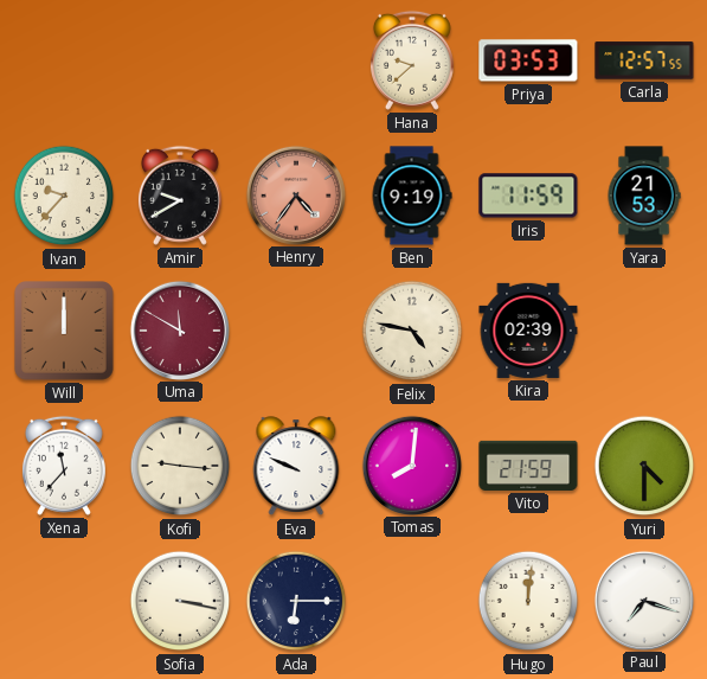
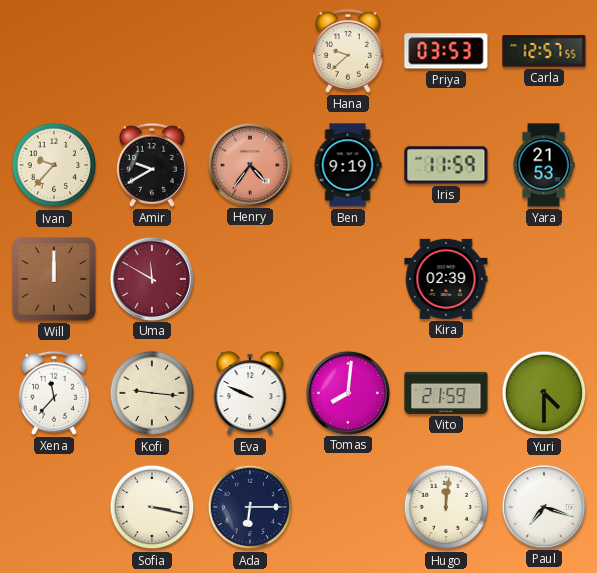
Felix: 4:47 -> none
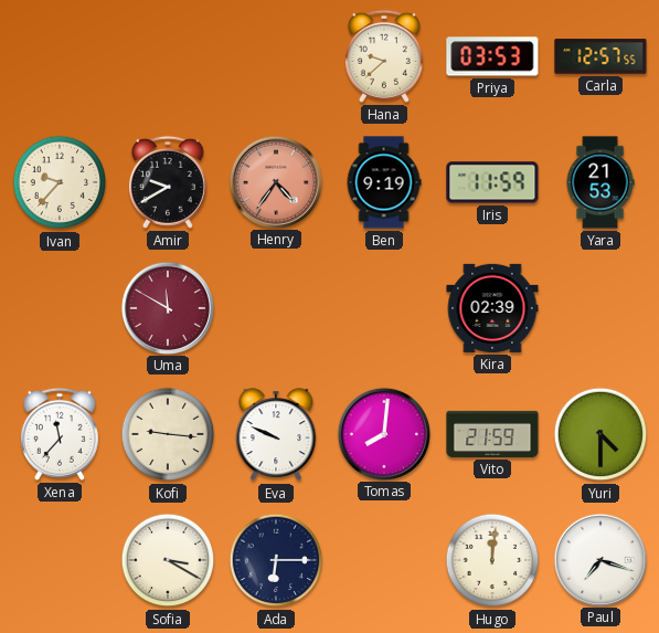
Will: 12:00 -> none
Sofia: 3:17 -> 3:20
